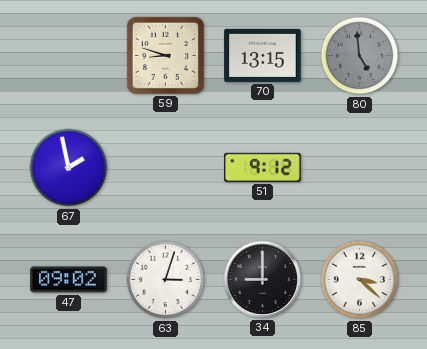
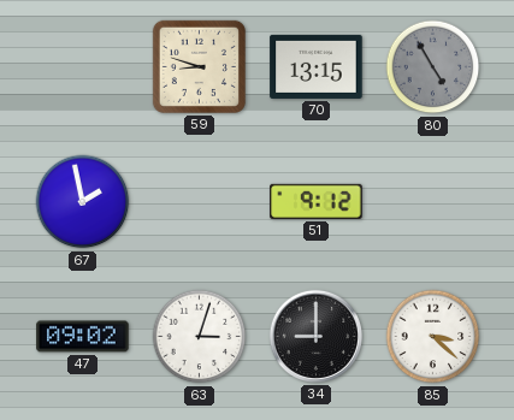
80: 4:59 -> 4:55
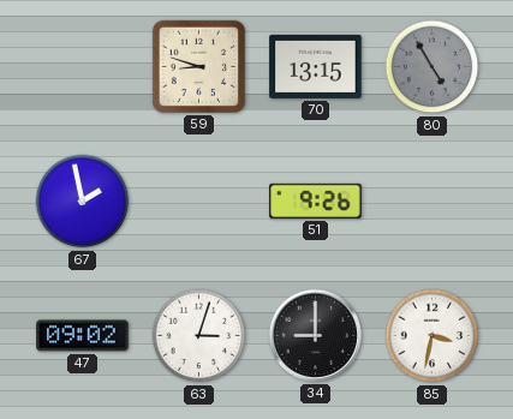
51: 9:12 -> 9:26
85: 3:22 -> 3:32
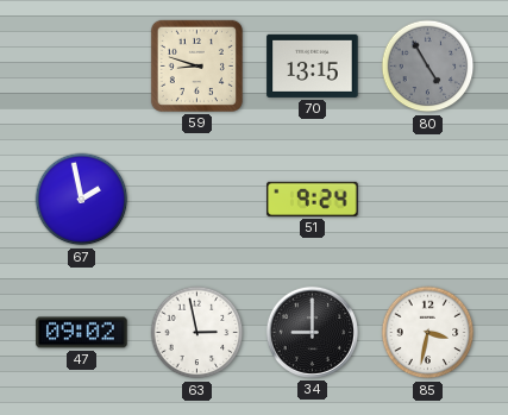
51: 9:26 -> 9:24
63: 3:03 -> 2:58
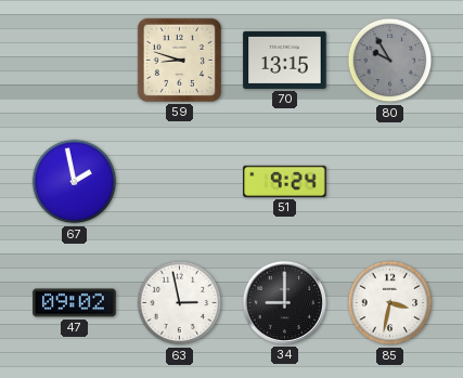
80: 4:55 -> 9:55
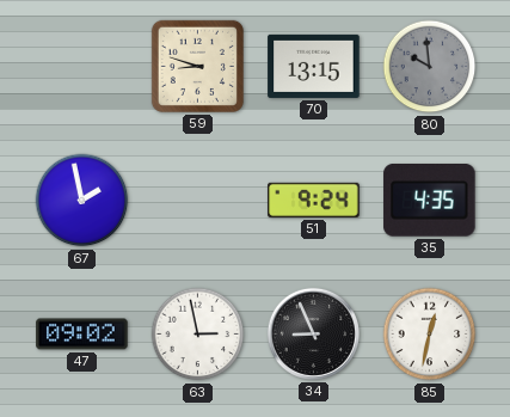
80: 9:55 -> 9:59
35: none -> 4:35
34: 9:00 -> 8:56
85: 3:32 -> 12:32
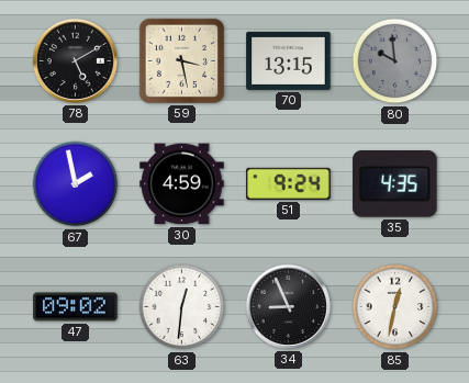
78: none -> 5:10
59: 8:48 -> 3:28
30: none -> 4:59
63: 2:58 -> 12:31
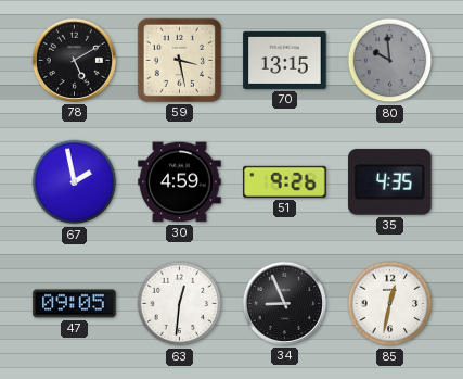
51: 9:24 -> 9:26
47: 09:02 -> 09:05
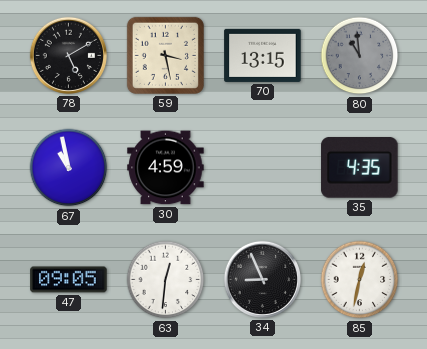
80: 9:59 -> 10:59
67: 1:58 -> 10:58
51: 9:26 -> none
